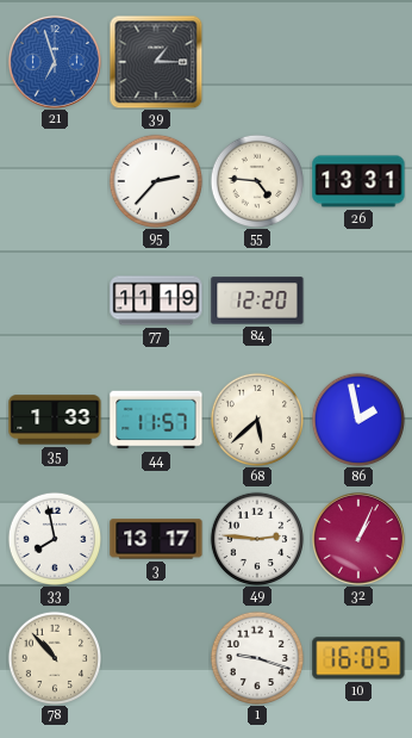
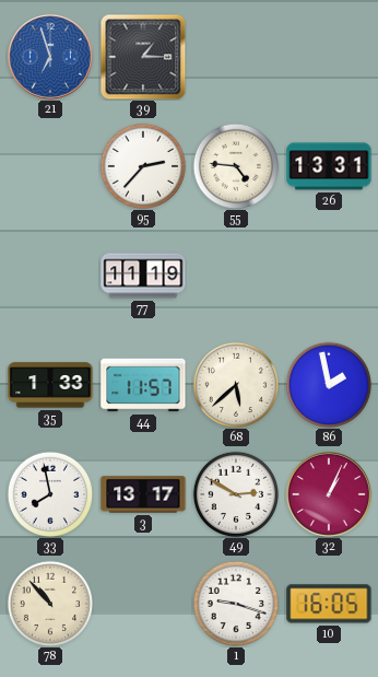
84: 12:20 -> none
49: 2:46 -> 2:50
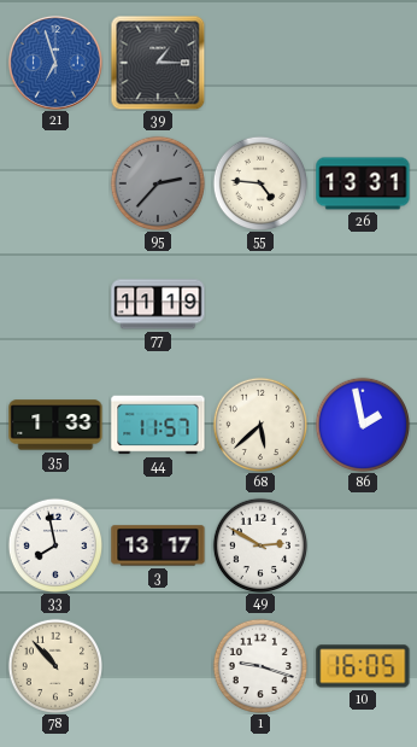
95 dial: white -> grey
32: 1:04 -> none
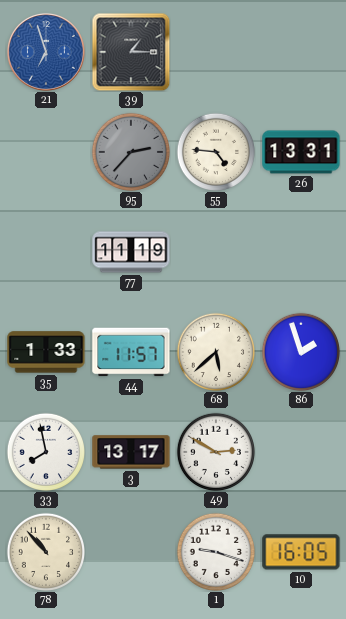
86: 1:58 -> 1:57
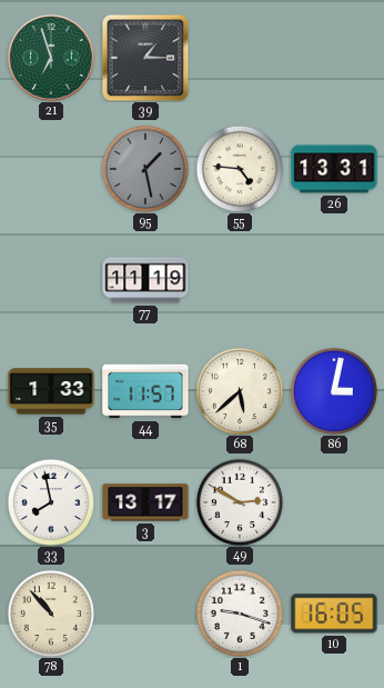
21 dial: blue -> green
95: 2:37 -> 1:28
86: 1:57 -> 3:02
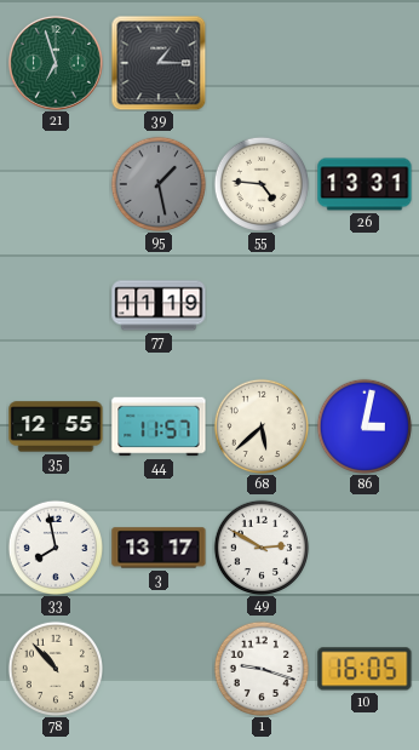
35: 1:33 -> 12:55
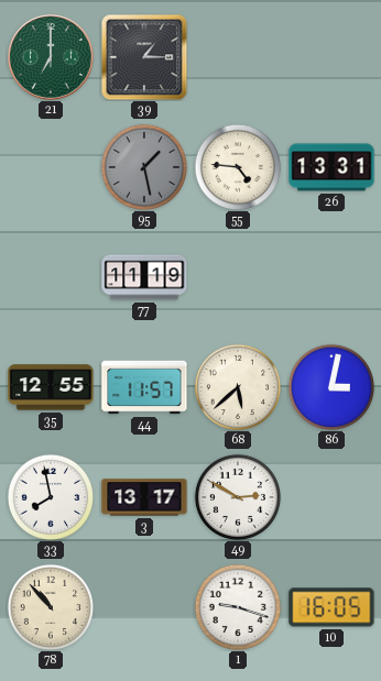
21: 6:57 -> 7:00
